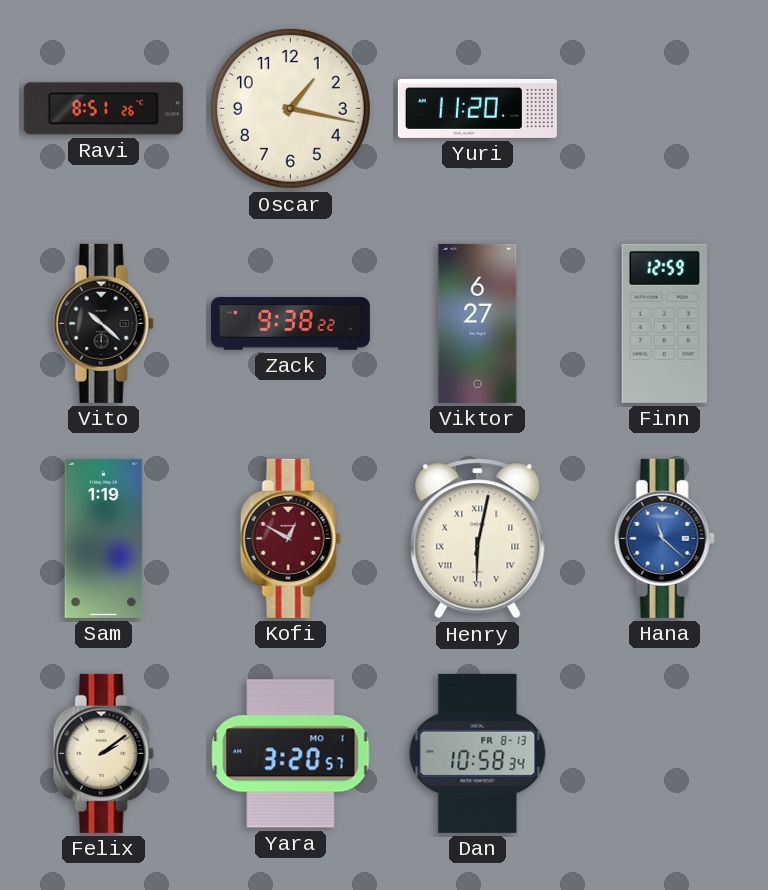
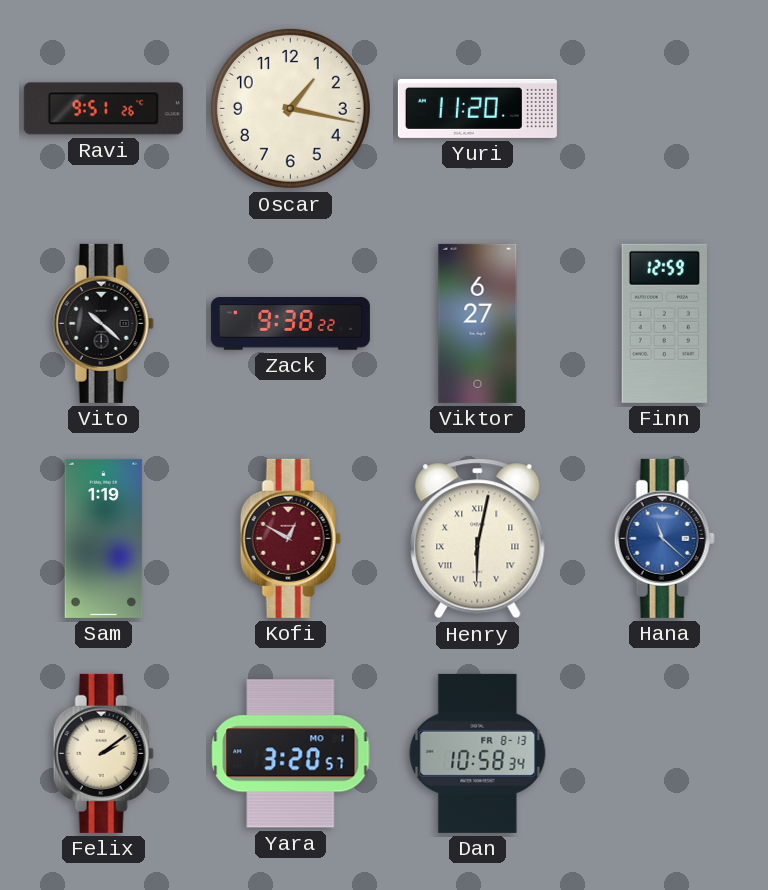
Ravi: 8:51 -> 9:51
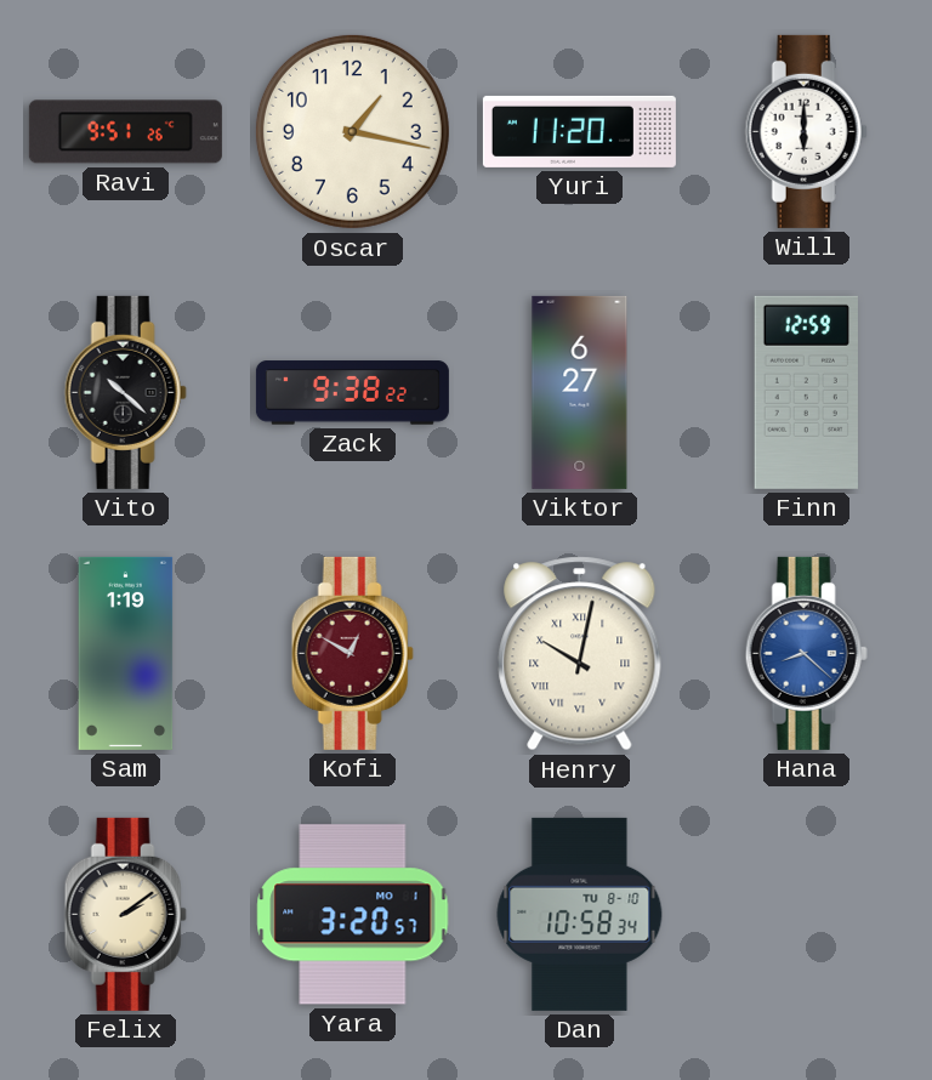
Will: none -> 6:00
Henry: 6:02 -> 10:02
Hana: 11:22 -> 8:22
Dan date: FR 8-13 -> TU 8-10
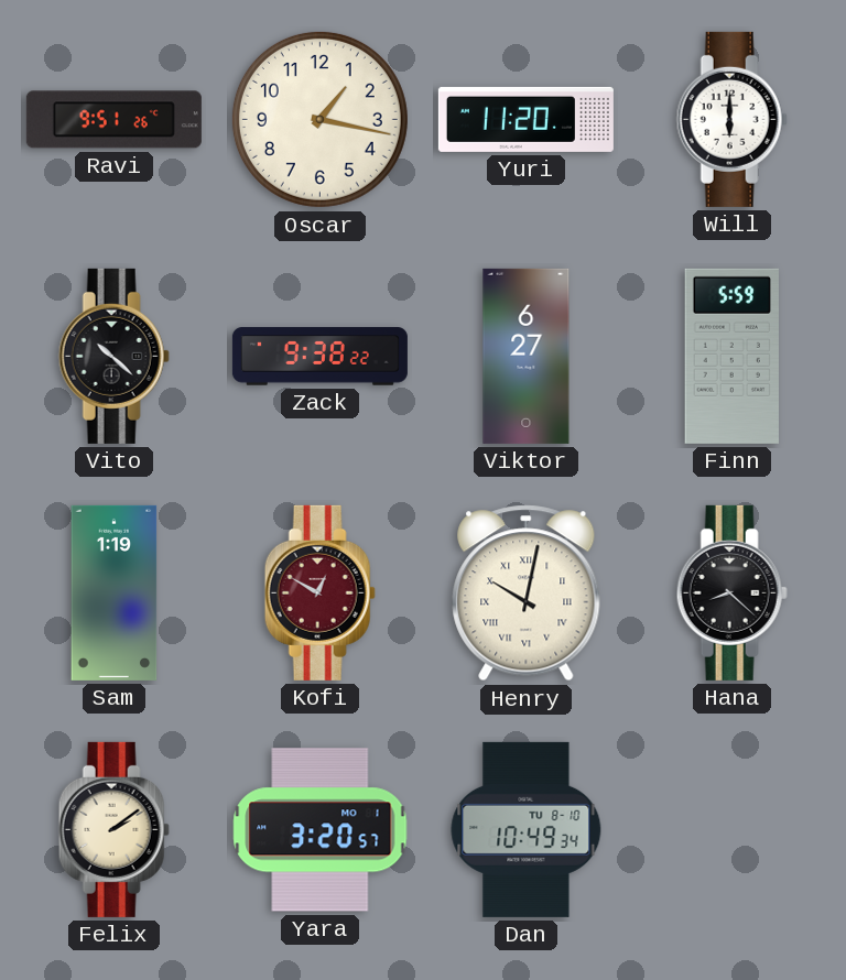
Finn: 12:59 -> 5:59
Hana dial: blue -> black
Dan: 10:58 -> 10:49
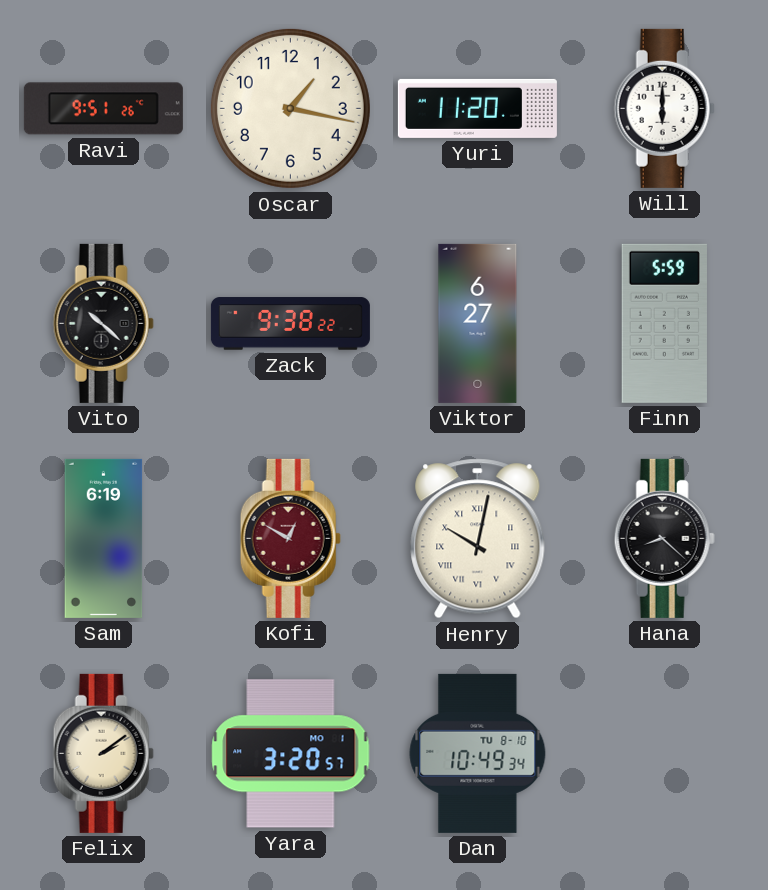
Sam: 1:19 -> 6:19
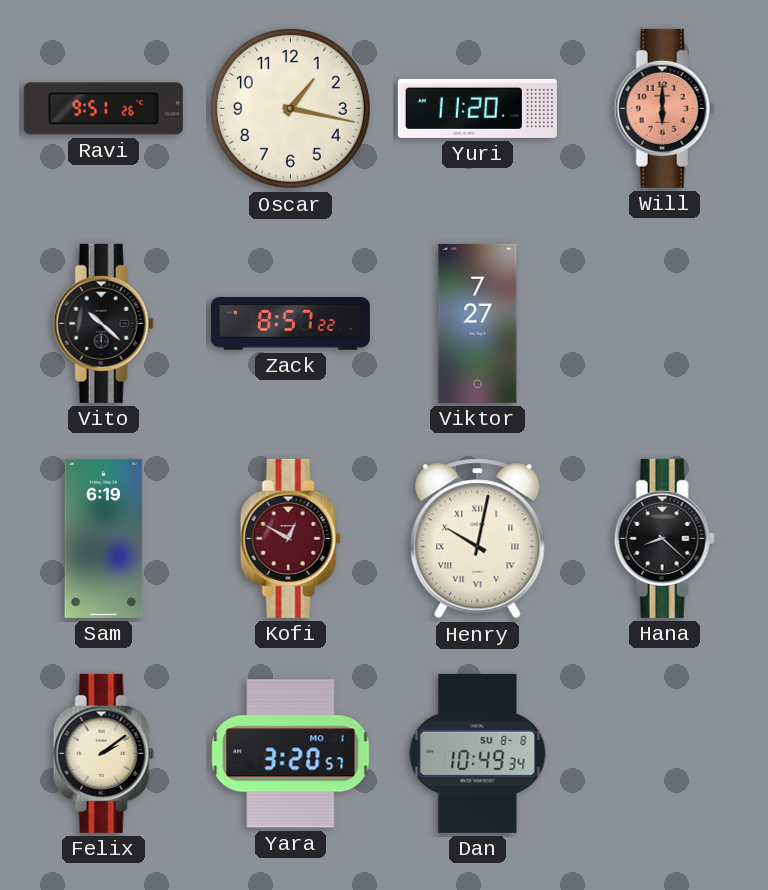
Will dial: white -> salmon
Zack: 9:38 -> 8:57
Viktor: 6:27 -> 7:27
Finn: 5:59 -> none
Dan date: TU 8-10 -> SU 8-8
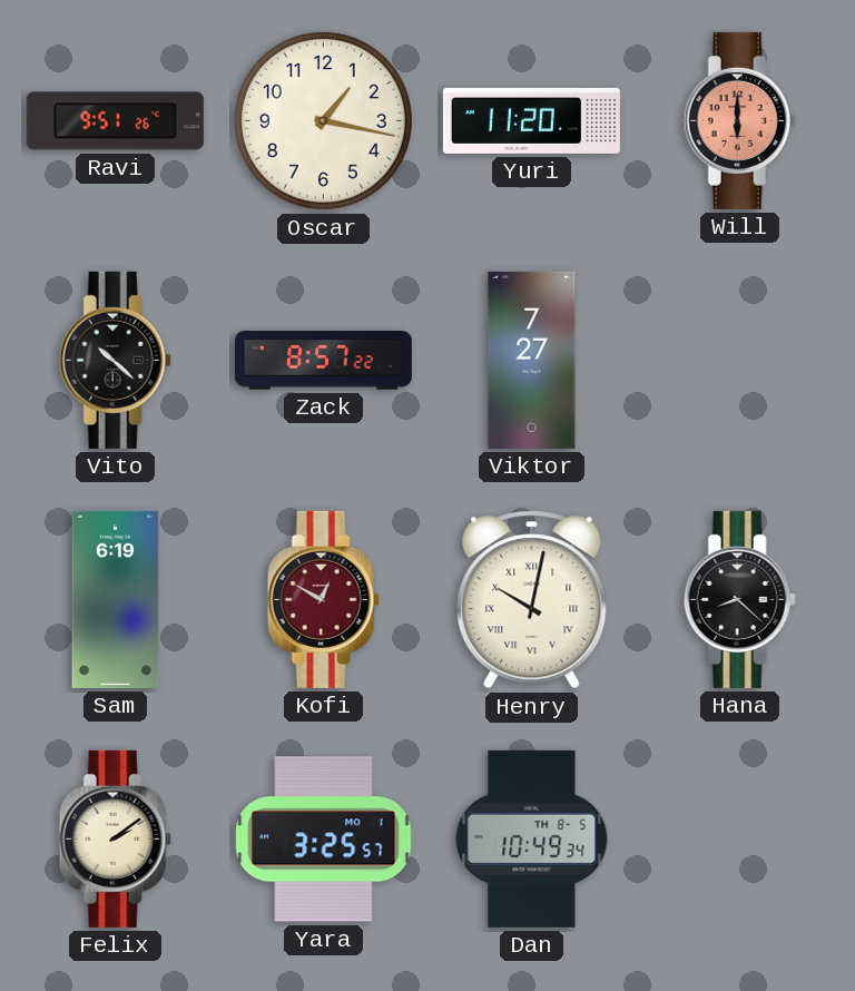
Yara: 3:20 -> 3:25
Dan date: SU 8-8 -> TH 8-5
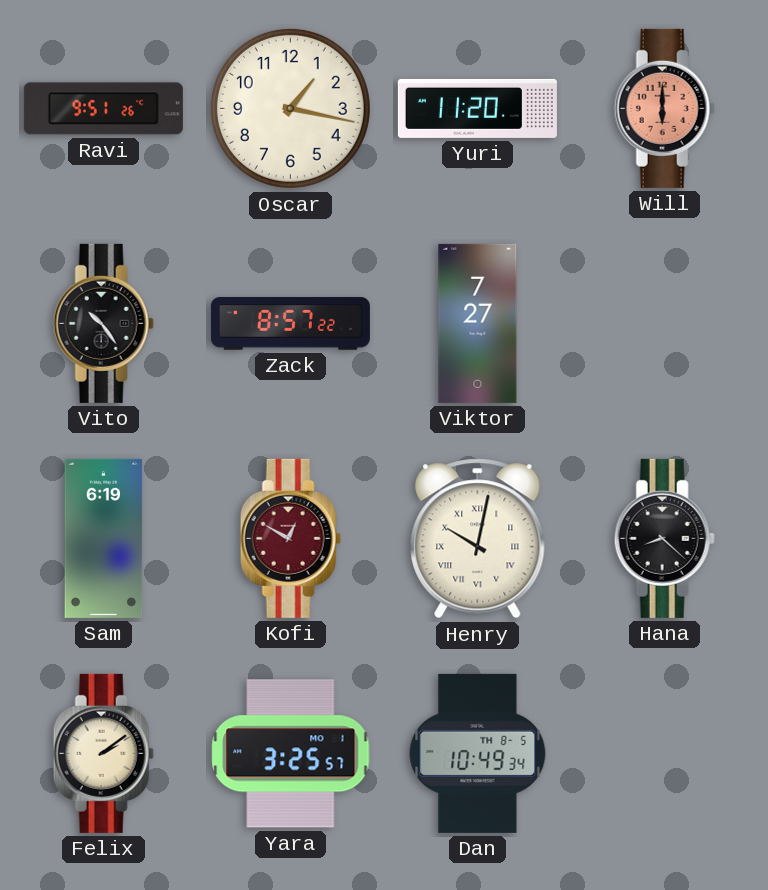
Vito: 10:22 -> 10:24
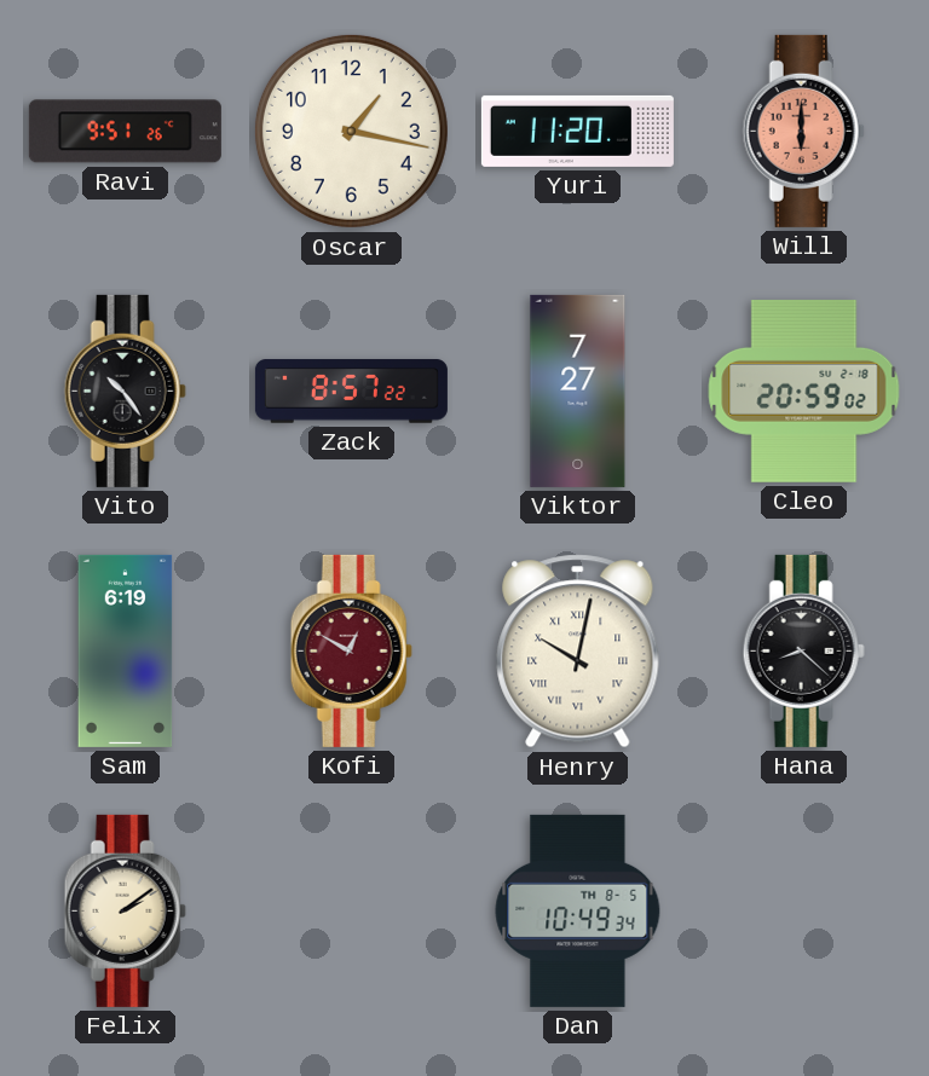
Cleo: none -> 20:59
Yara: 3:25 -> none
